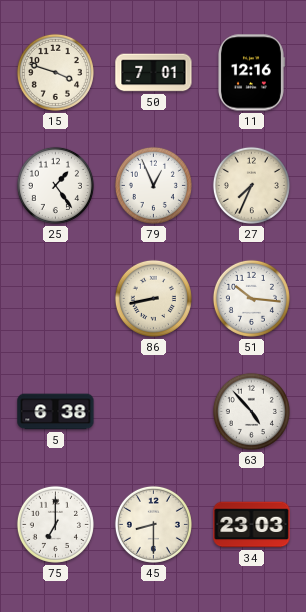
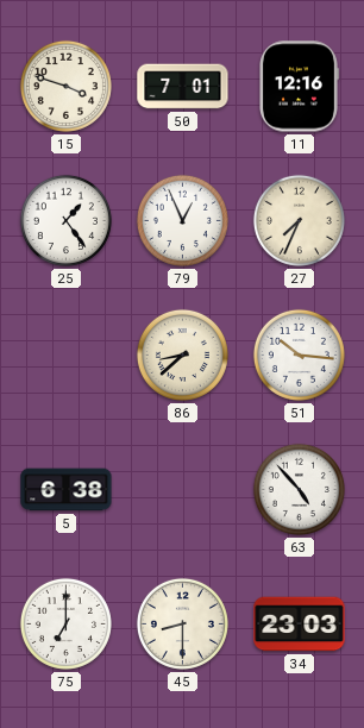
86: 8:43 -> 8:38
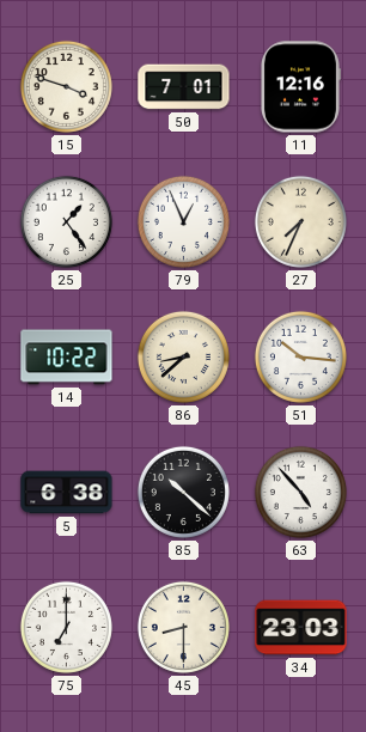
14: none -> 10:22
85: none -> 10:22
